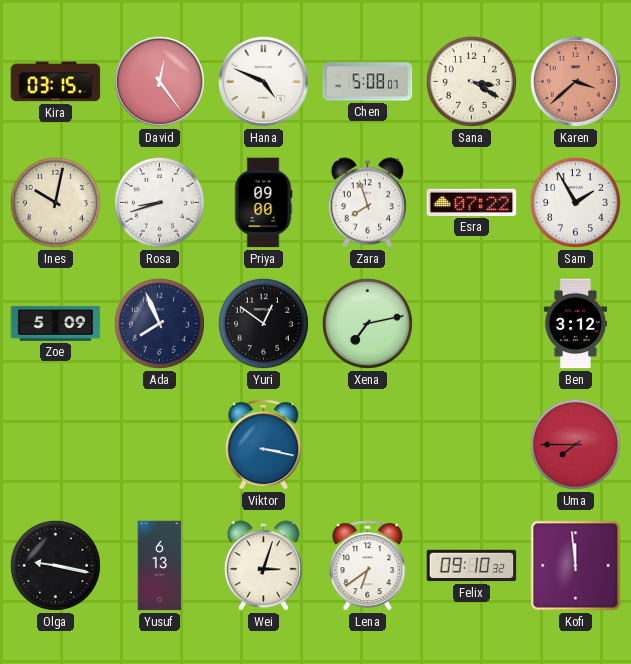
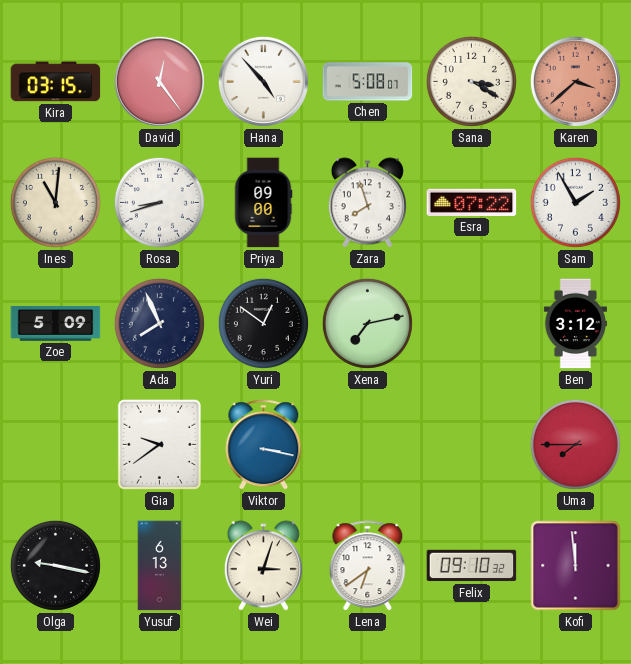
Hana: 4:49 -> 4:53
Ines: 10:02 -> 11:01
Gia: none -> 9:39
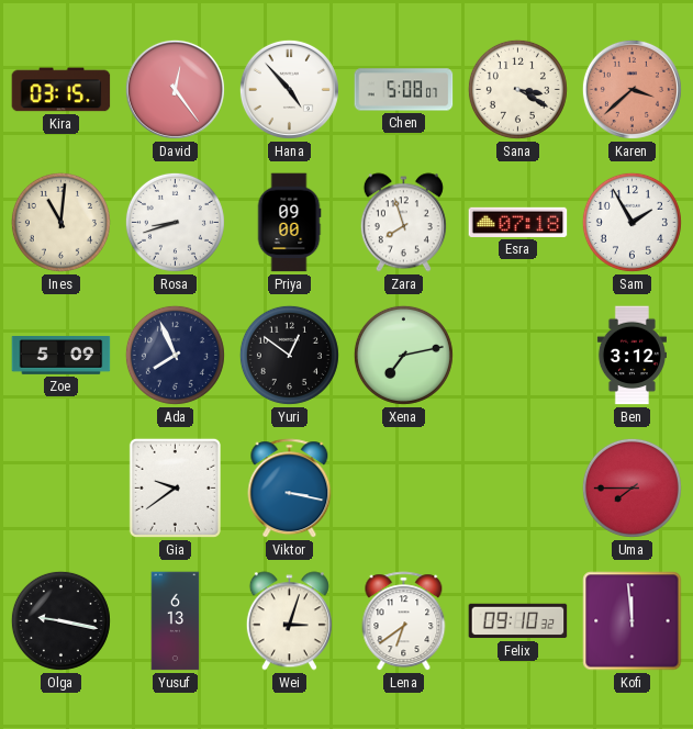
Esra: 07:22 -> 07:18
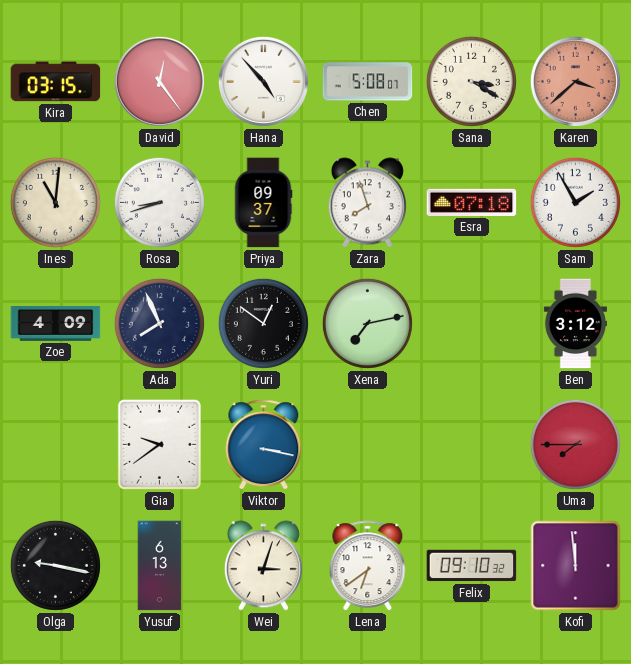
Priya: 09:00 -> 09:37
Zoe: 5:09 -> 4:09
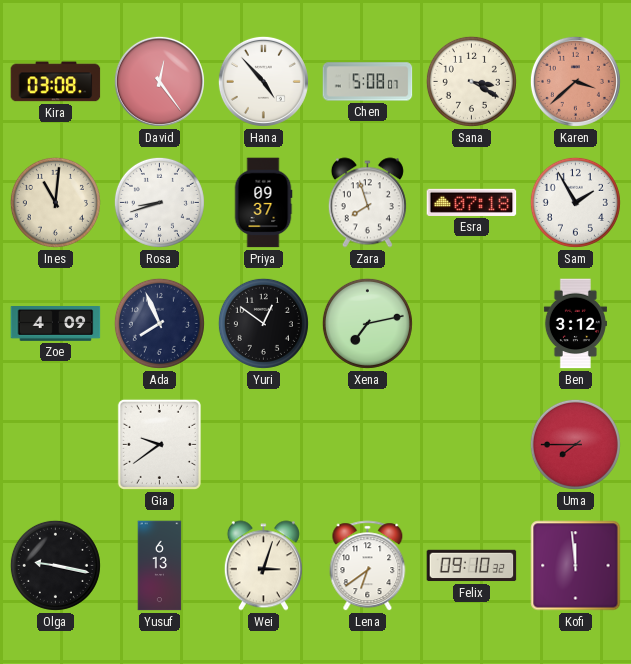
Kira: 03:15 -> 03:08
Viktor: 3:17 -> none
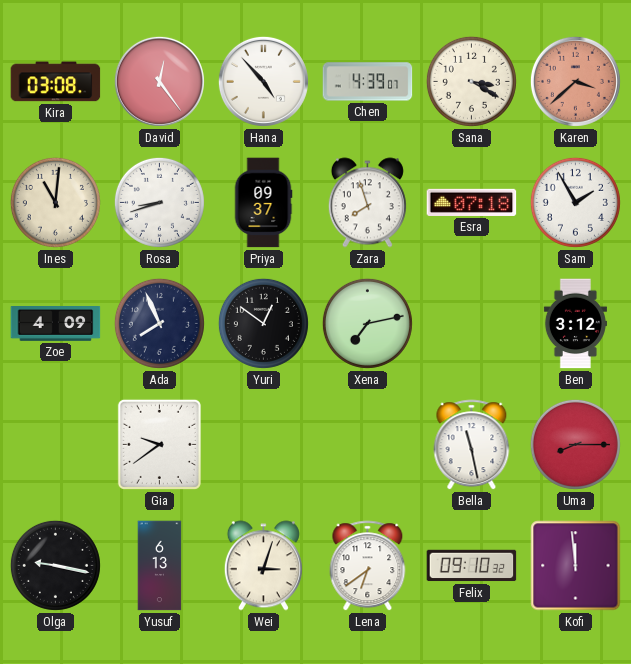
Chen: 5:08 -> 4:39
Bella: none -> 11:28
Uma: 7:45 -> 8:15
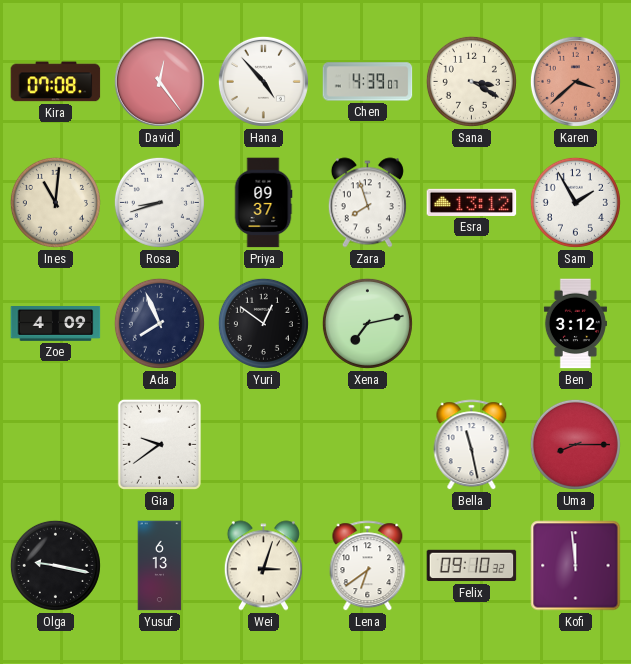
Kira: 03:08 -> 07:08
Esra: 07:18 -> 13:12
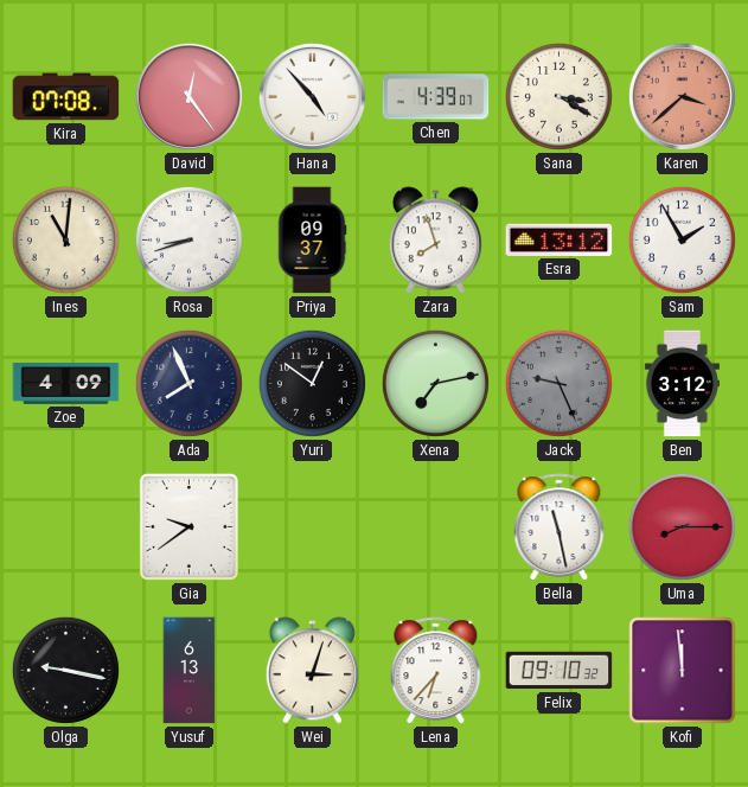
Jack: none -> 9:26
Lena: 6:39 -> 6:37
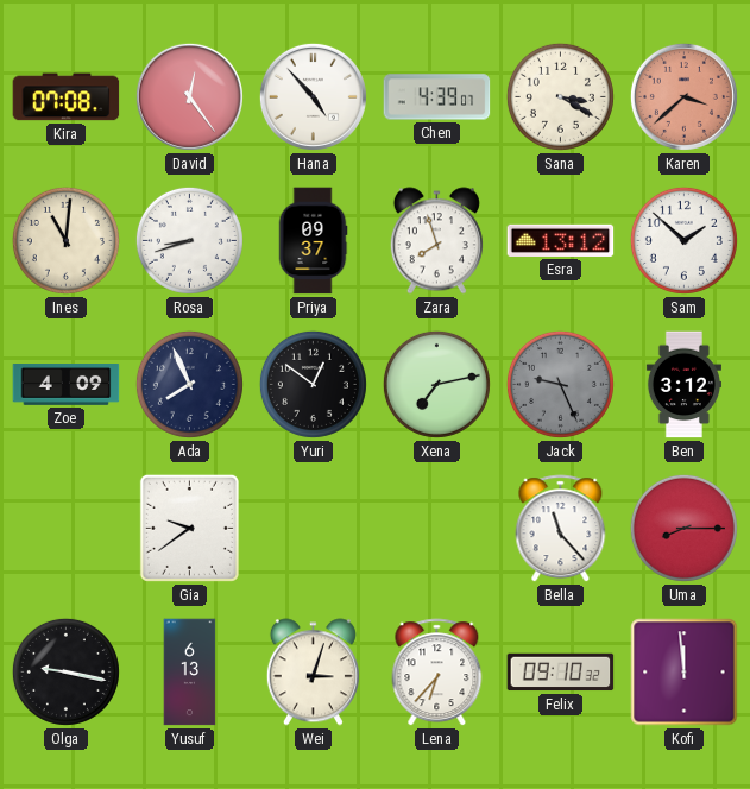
Sam: 1:55 -> 1:52
Bella: 11:28 -> 11:23
